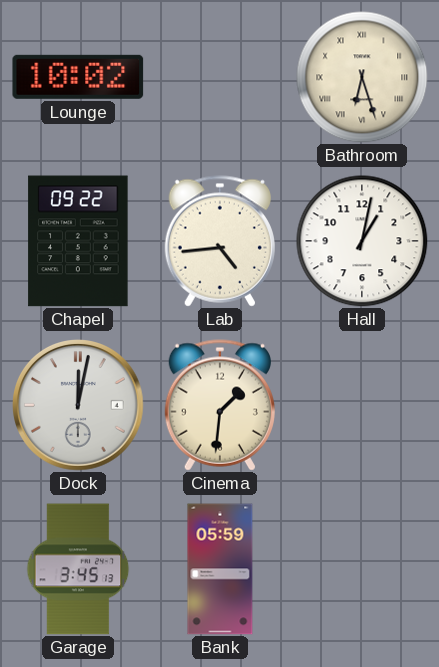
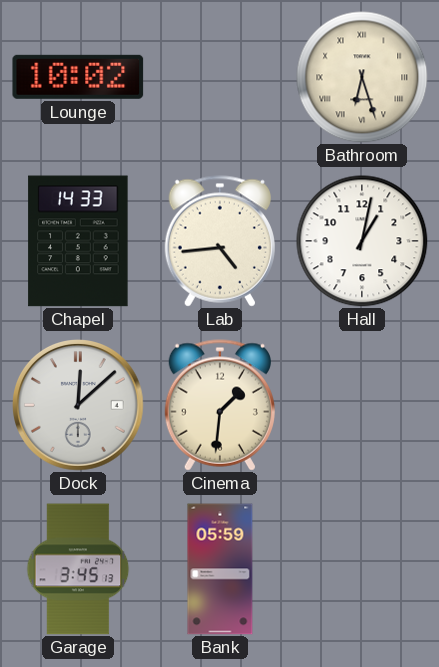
Chapel: 09:22 -> 14:33
Dock: 12:02 -> 12:08
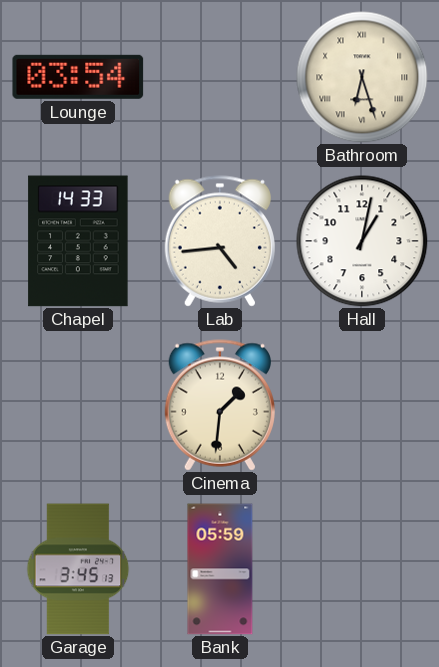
Lounge: 10:02 -> 03:54
Dock: 12:08 -> none
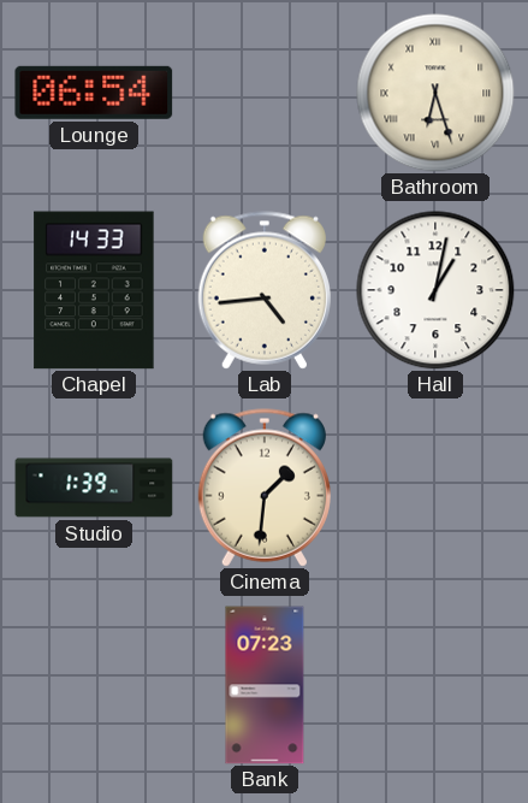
Lounge: 03:54 -> 06:54
Studio: none -> 1:39
Garage: 3:45 -> none
Bank: 05:59 -> 07:23
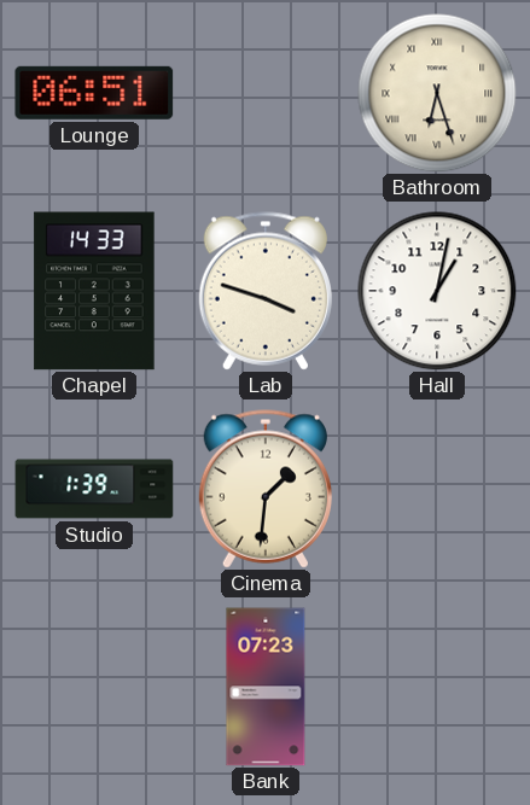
Lounge: 06:54 -> 06:51
Lab: 4:44 -> 3:48
